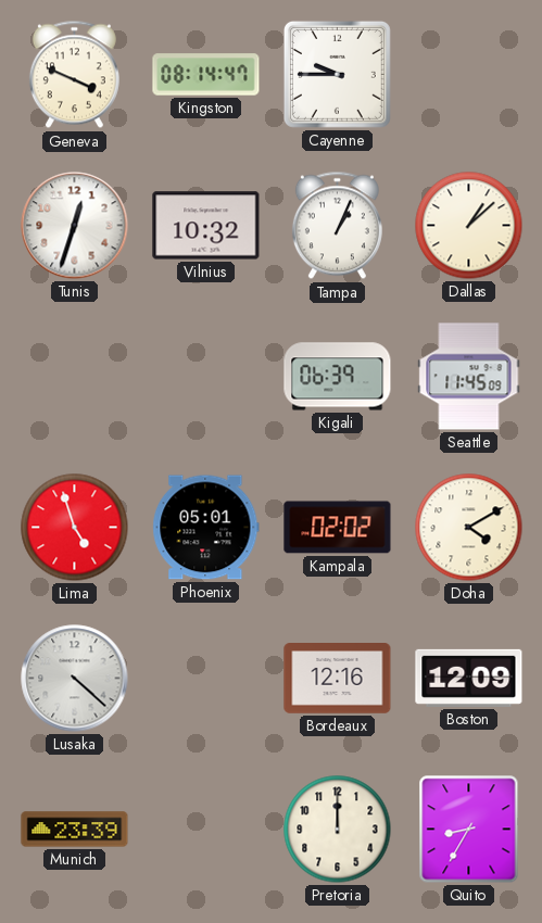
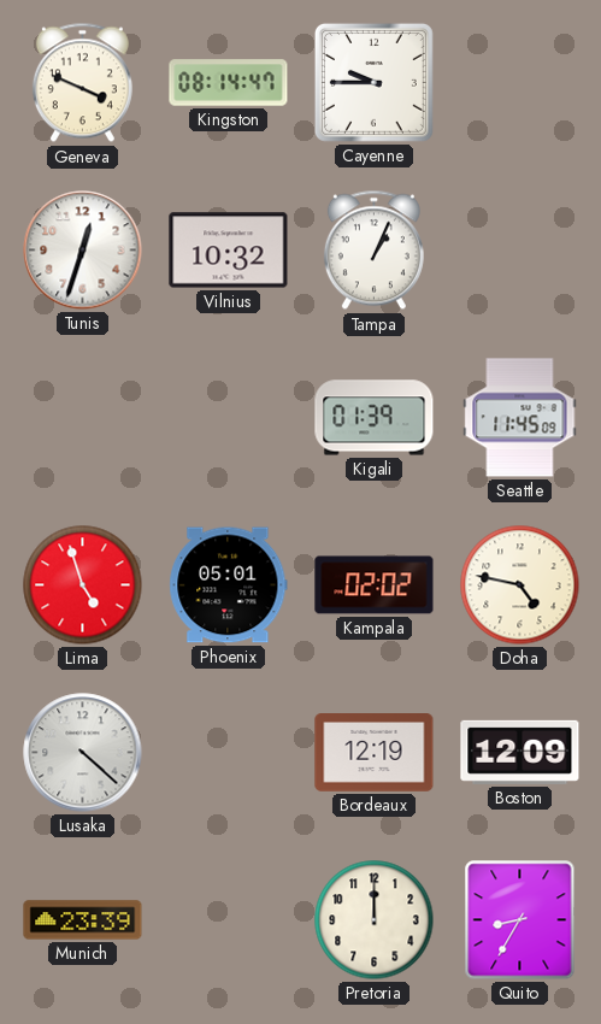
Dallas: 1:08 -> none
Kigali: 06:39 -> 01:39
Doha: 4:10 -> 4:47
Bordeaux: 12:16 -> 12:19
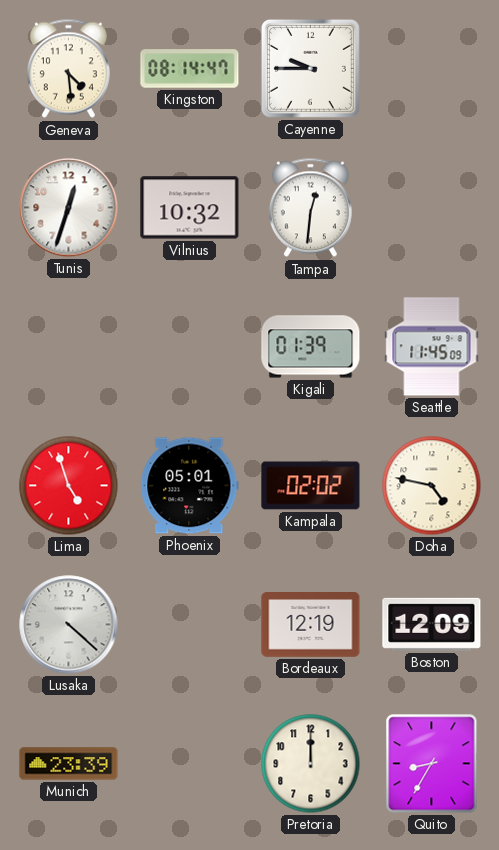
Geneva: 3:49 -> 4:29
Tampa: 1:04 -> 12:31
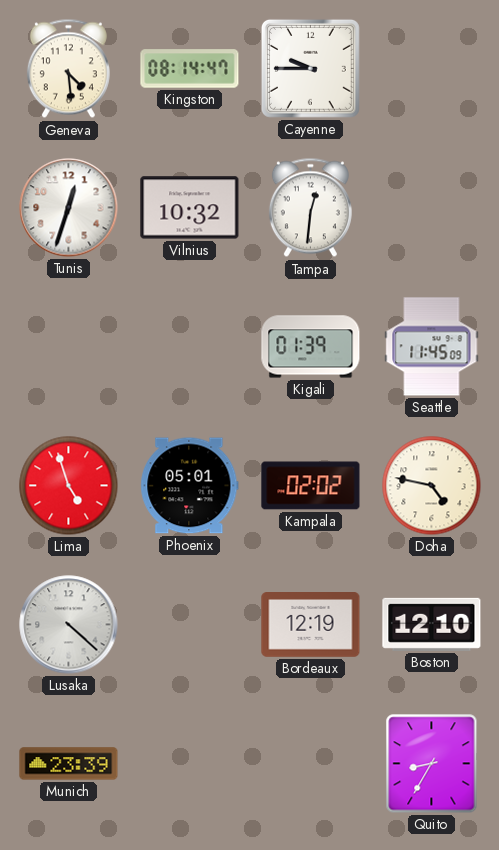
Boston: 12:09 -> 12:10
Pretoria: 12:00 -> none
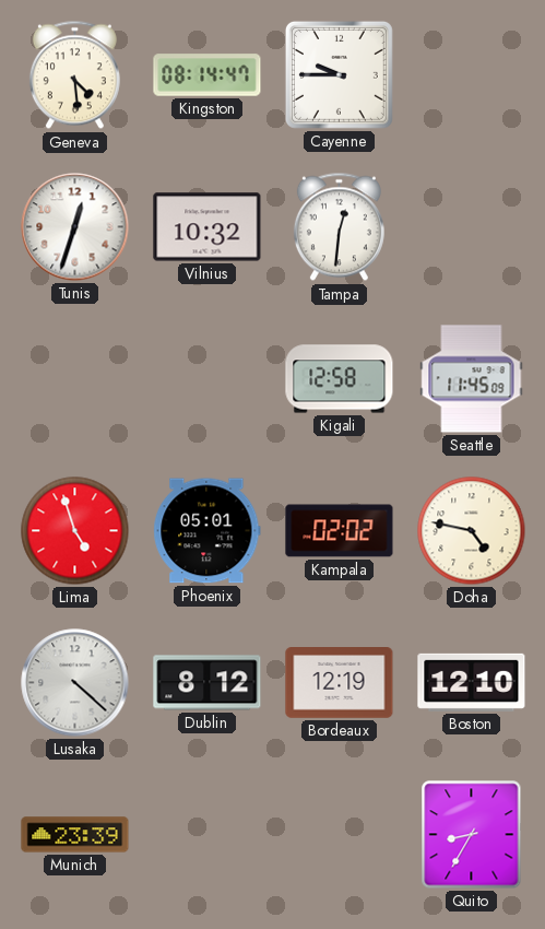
Kigali: 01:39 -> 12:58
Dublin: none -> 8:12
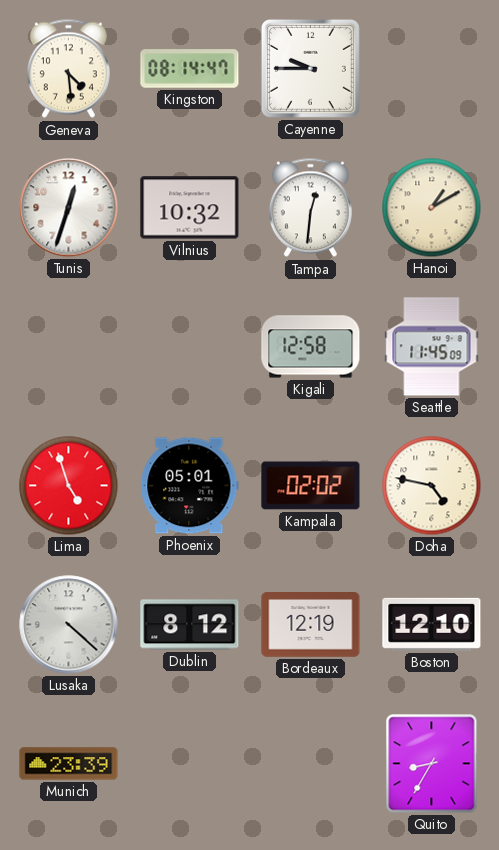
Hanoi: none -> 1:10
